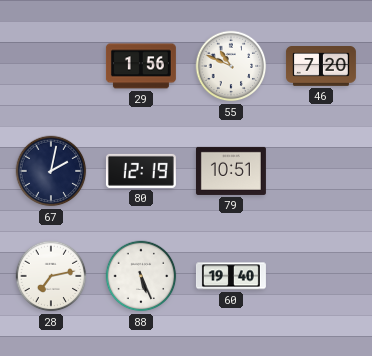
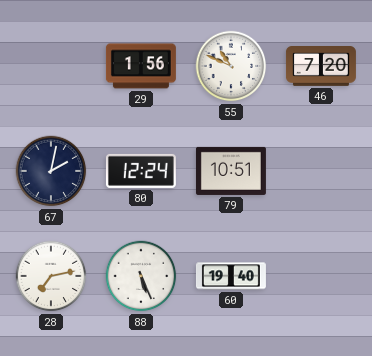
80: 12:19 -> 12:24
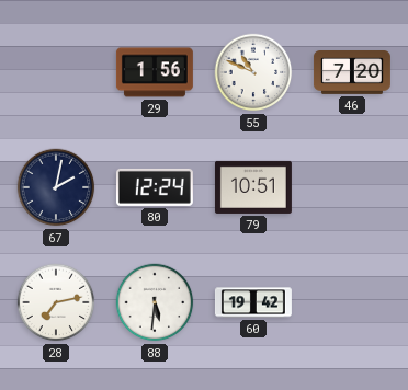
88: 5:26 -> 5:31
60: 19:40 -> 19:42
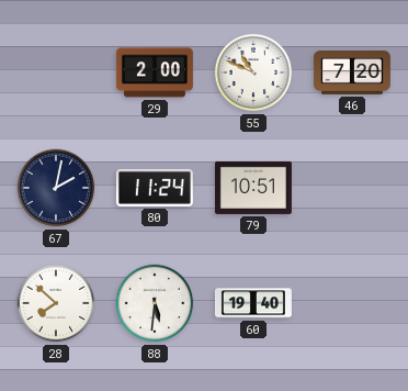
29: 1:56 -> 2:00
80: 12:24 -> 11:24
28: 7:13 -> 7:52
60: 19:42 -> 19:40
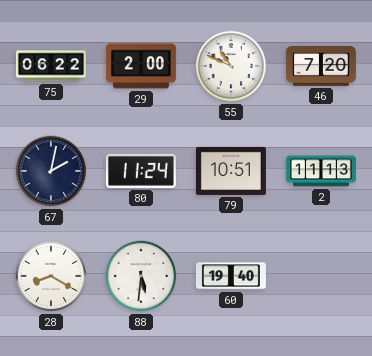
75: none -> 06:22
2: none -> 11:13
28: 7:52 -> 8:20
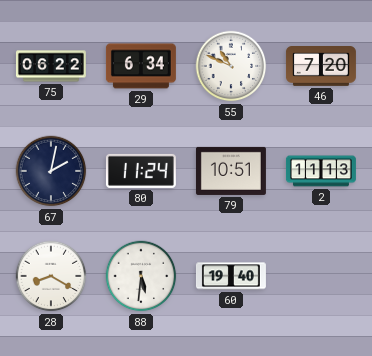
29: 2:00 -> 6:34
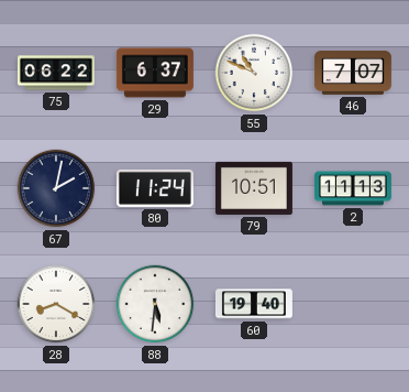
29: 6:34 -> 6:37
46: 7:20 -> 7:07
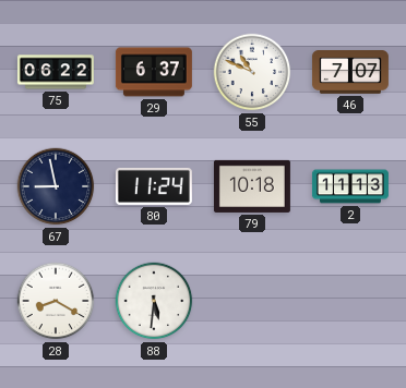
67: 2:02 -> 8:58
79: 10:51 -> 10:18
60: 19:40 -> none
